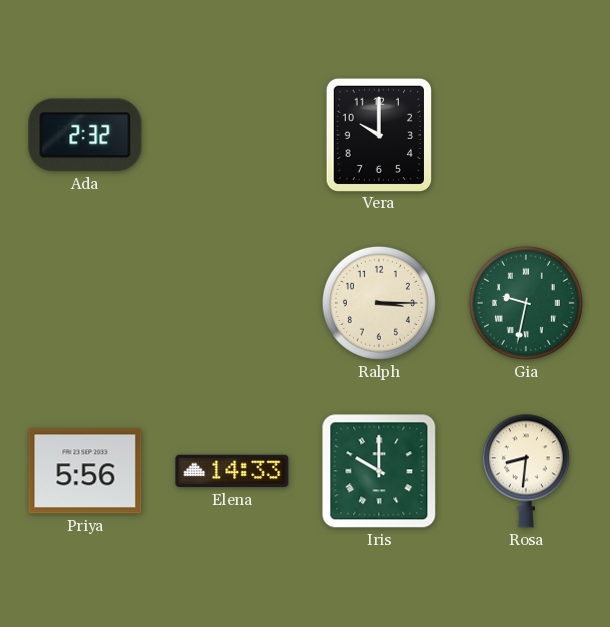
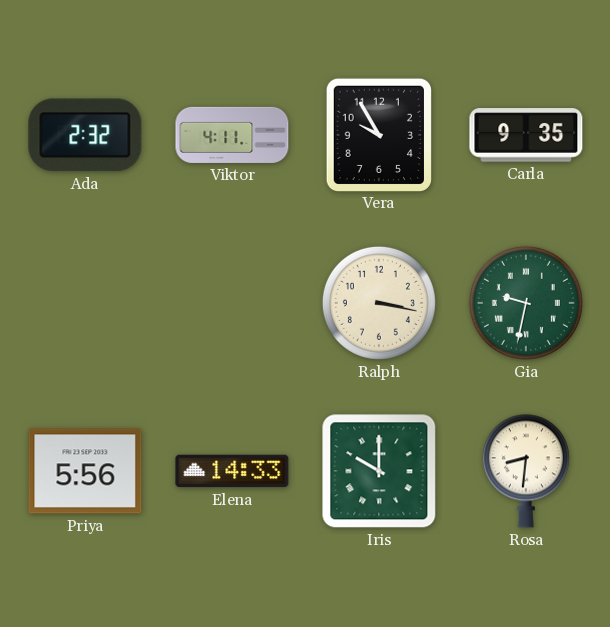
Viktor: none -> 4:11
Vera: 10:00 -> 9:55
Carla: none -> 9:35
Ralph: 3:15 -> 3:17
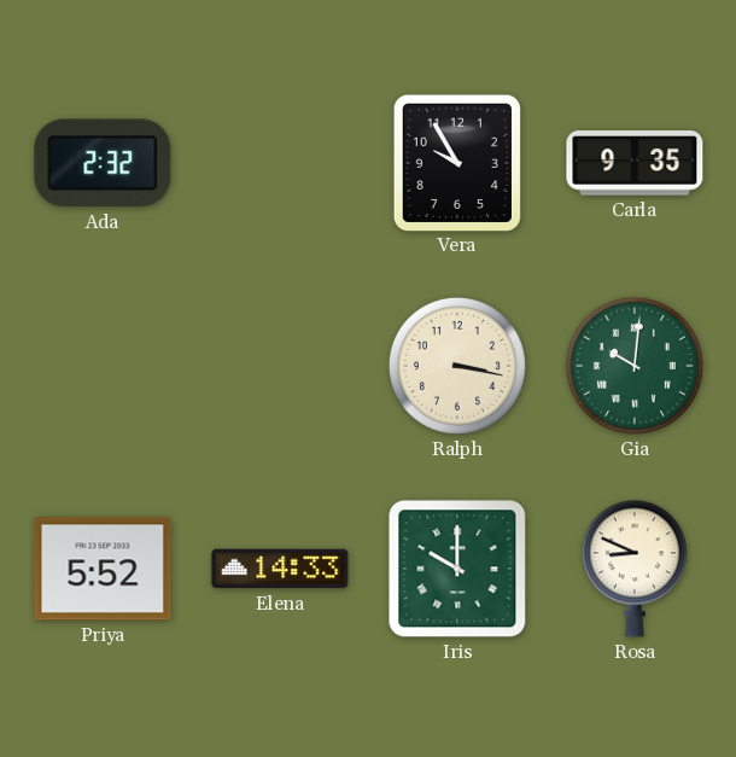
Viktor: 4:11 -> none
Gia: 9:32 -> 10:01
Priya: 5:56 -> 5:52
Rosa: 8:31 -> 8:49
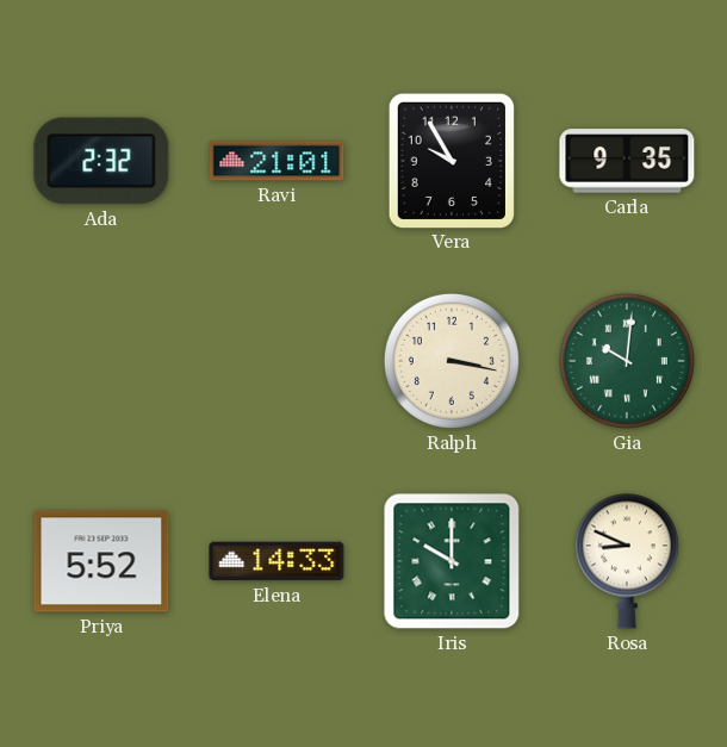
Ravi: none -> 21:01
